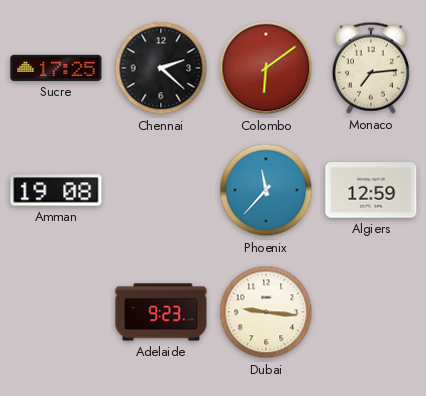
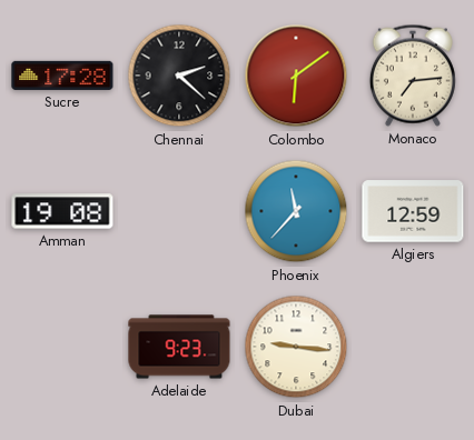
Sucre: 17:25 -> 17:28
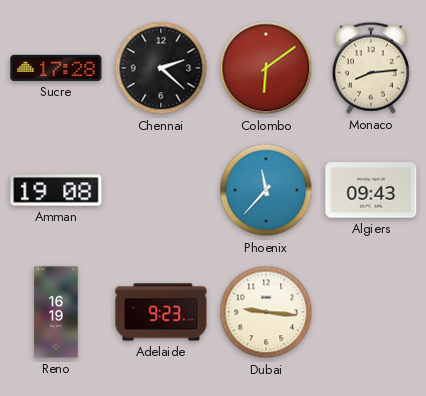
Monaco: 7:14 -> 8:14
Algiers: 12:59 -> 09:43
Reno: none -> 16:19
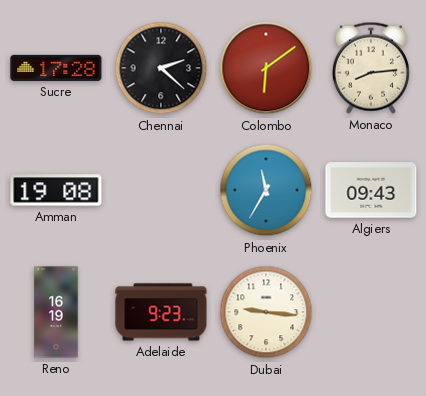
Phoenix: 11:37 -> 11:35
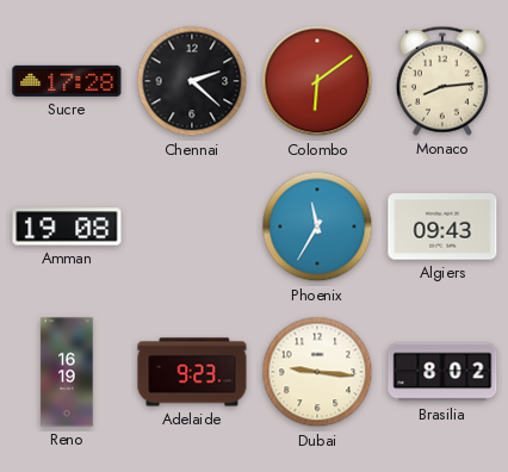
Brasilia: none -> 8:02
